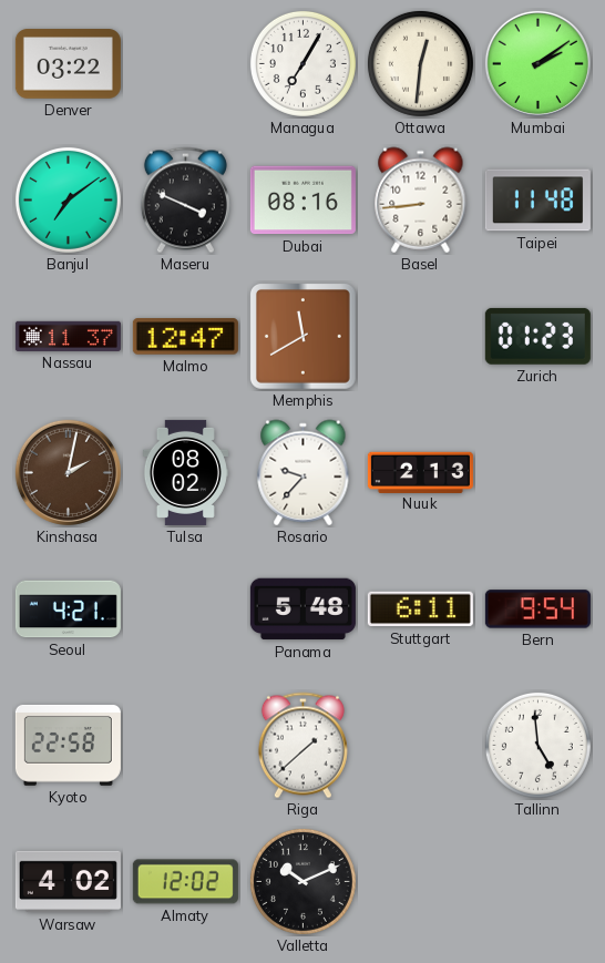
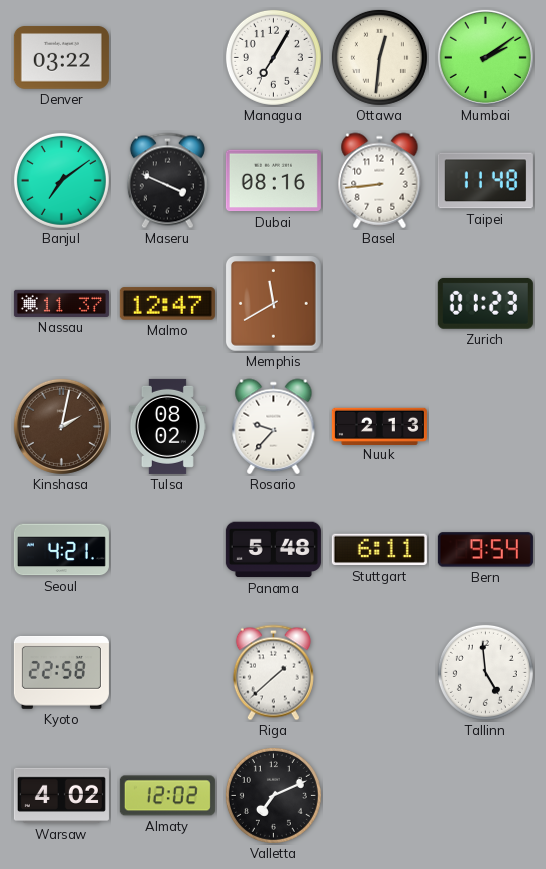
Valletta: 10:11 -> 7:11
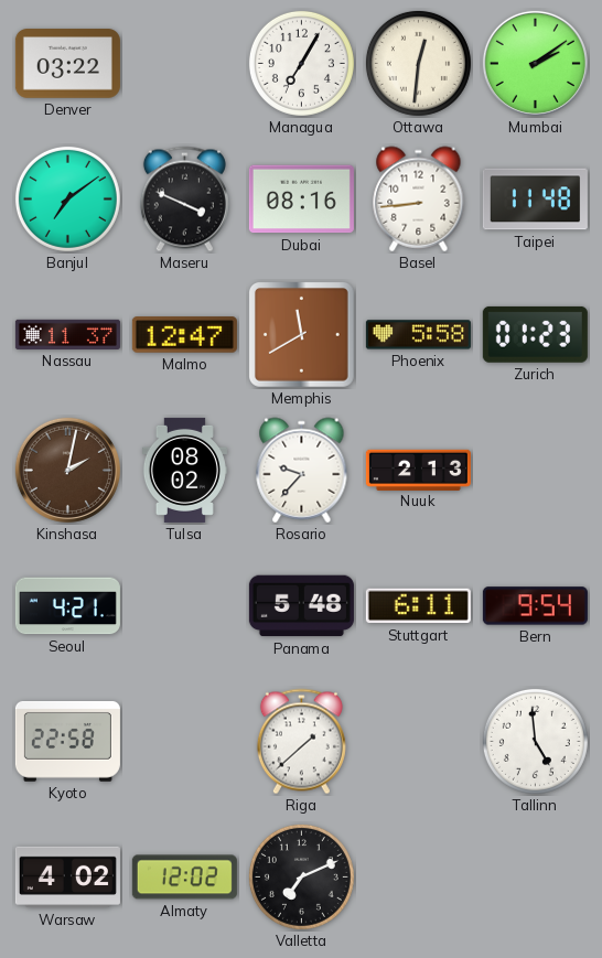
Phoenix: none -> 5:58
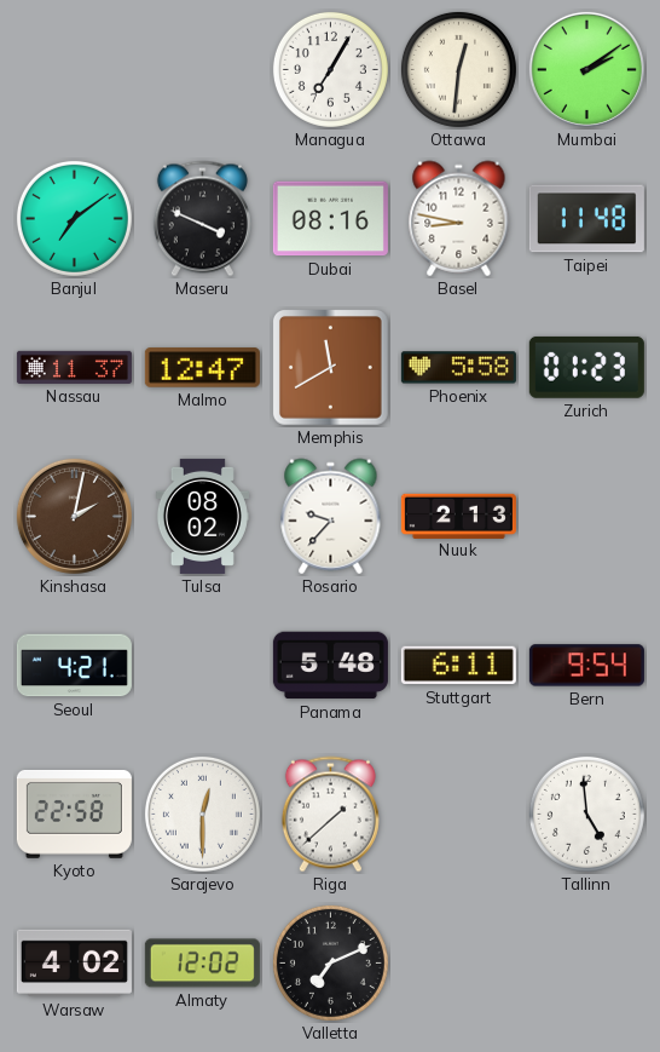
Denver: 03:22 -> none
Basel: 8:44 -> 8:47
Sarajevo: none -> 12:30
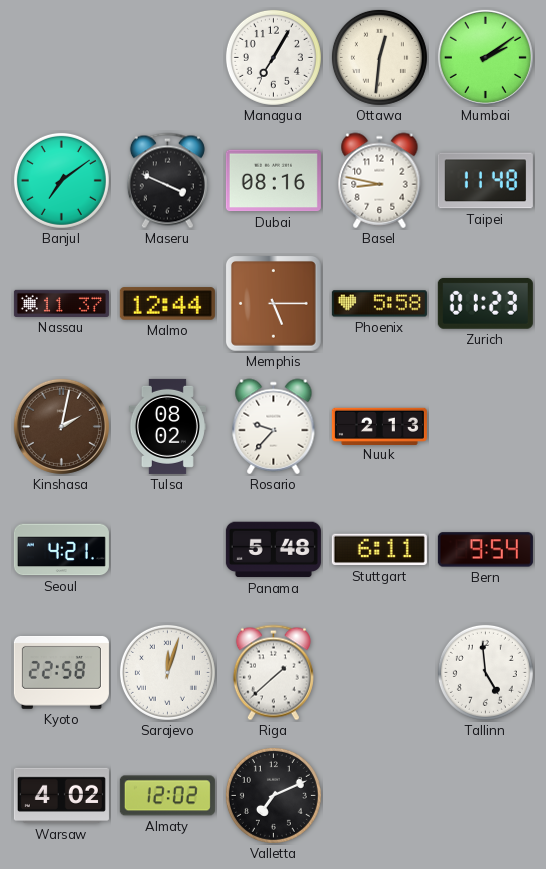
Malmo: 12:47 -> 12:44
Memphis: 11:40 -> 5:15
Sarajevo: 12:30 -> 12:03
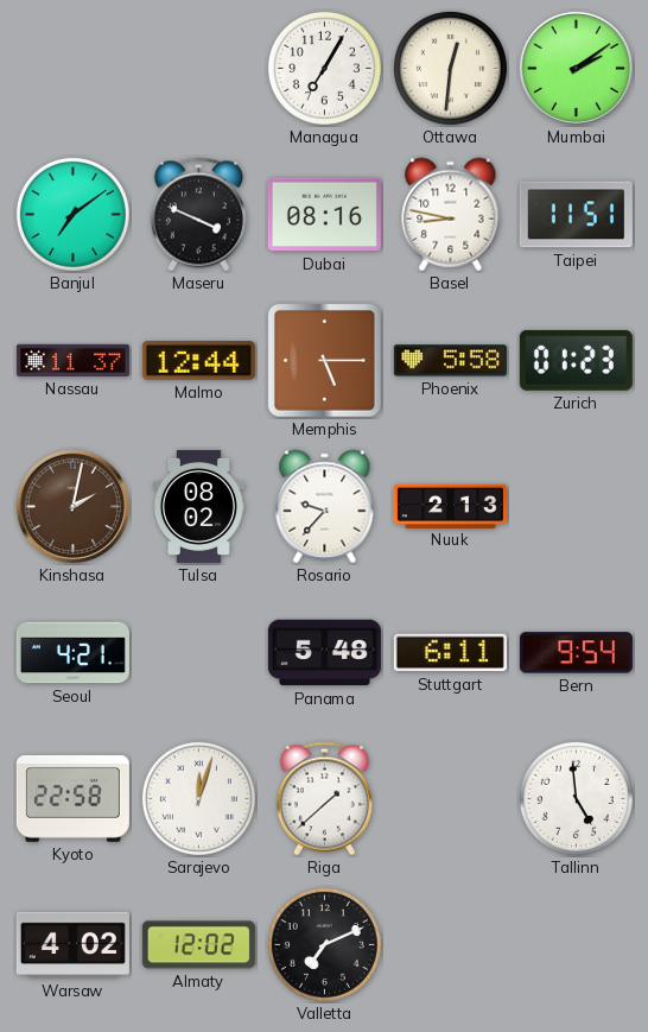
Taipei: 11:48 -> 11:51
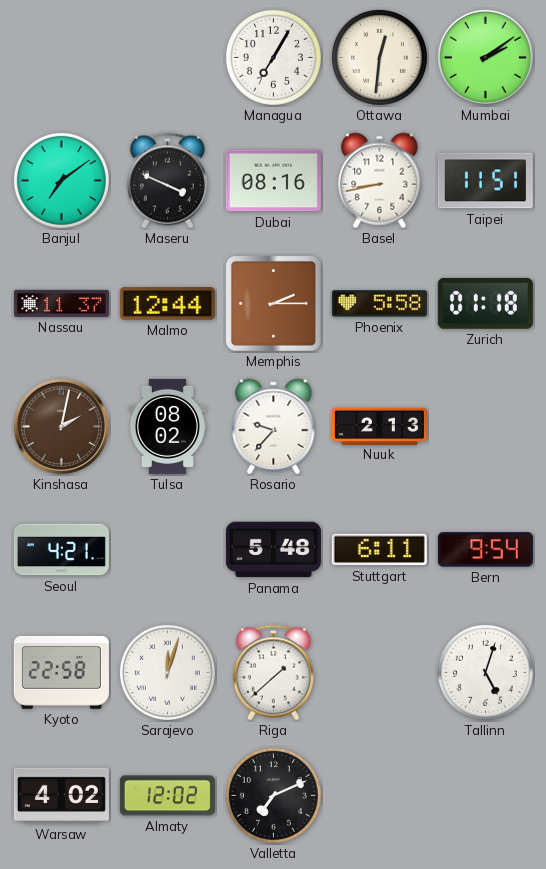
Basel: 8:47 -> 8:43
Memphis: 5:15 -> 2:15
Zurich: 01:23 -> 01:18
Tallinn: 4:59 -> 5:03
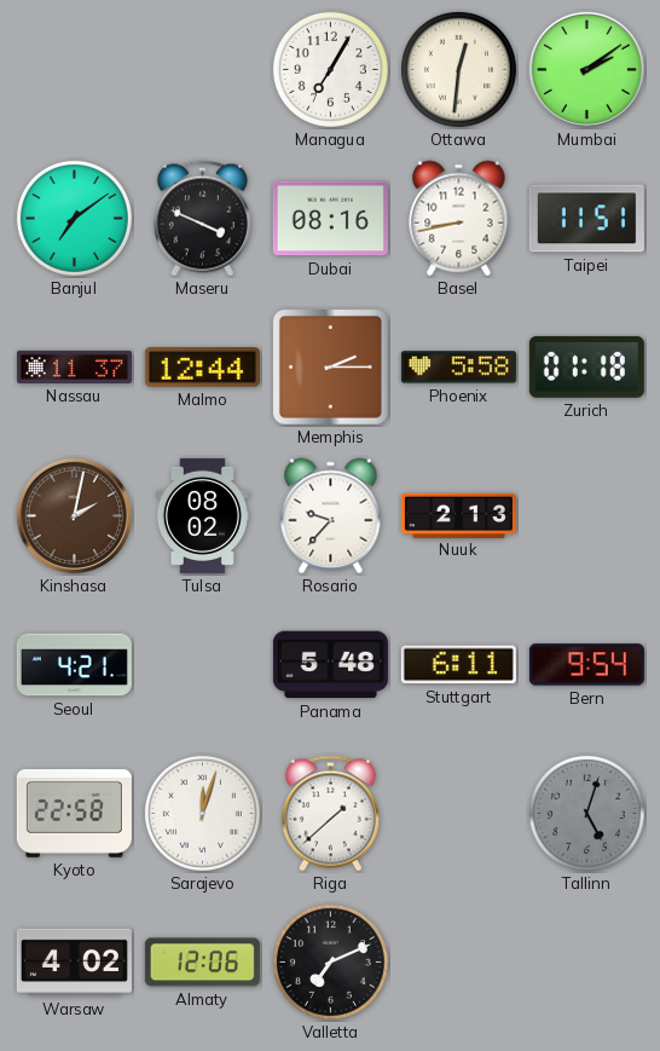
Tallinn dial: white -> grey
Almaty: 12:02 -> 12:06
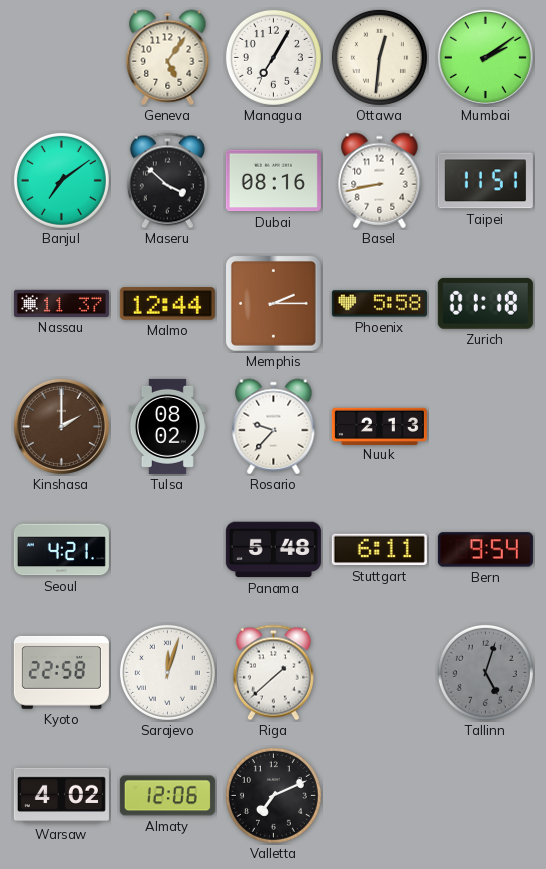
Geneva: none -> 5:06
Maseru: 3:49 -> 3:52
Kinshasa: 2:02 -> 2:00
